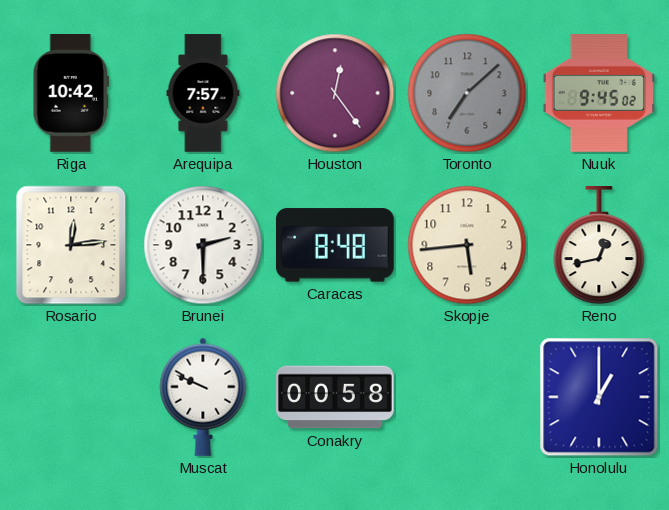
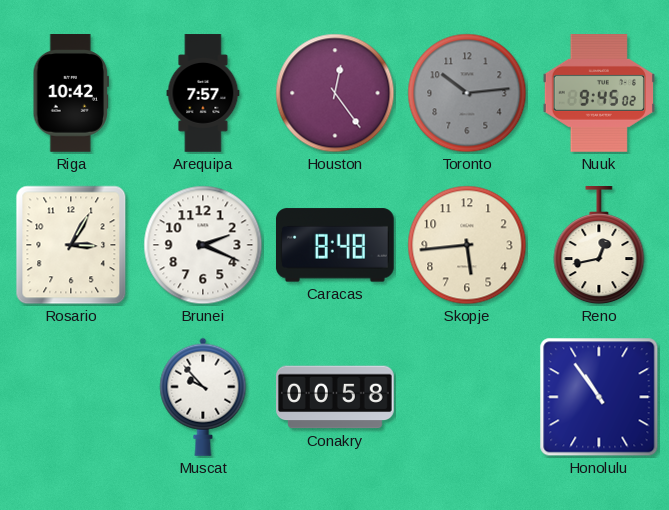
Toronto: 7:08 -> 10:14
Rosario: 12:14 -> 3:05
Brunei: 2:30 -> 2:19
Muscat: 9:49 -> 9:53
Honolulu: 1:00 -> 10:54
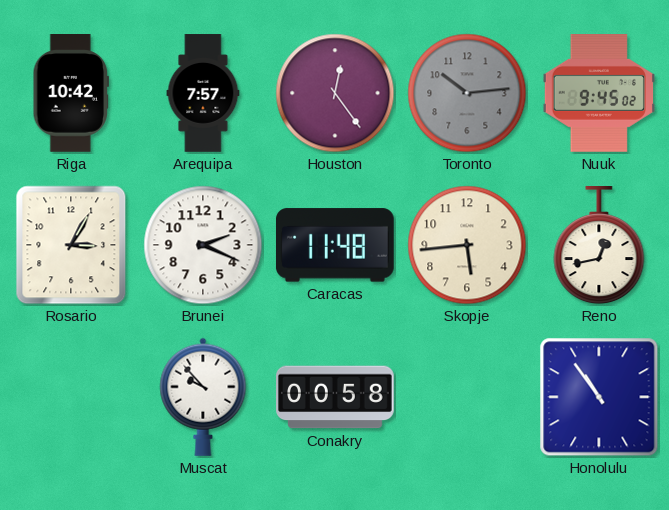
Caracas: 8:48 -> 11:48
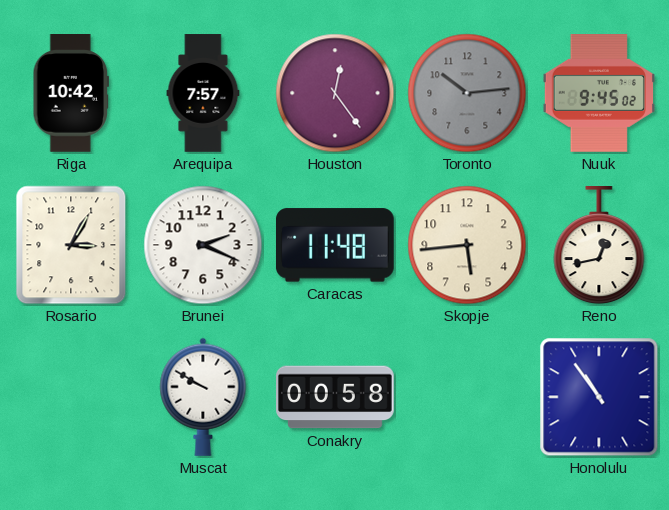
Muscat: 9:53 -> 9:50
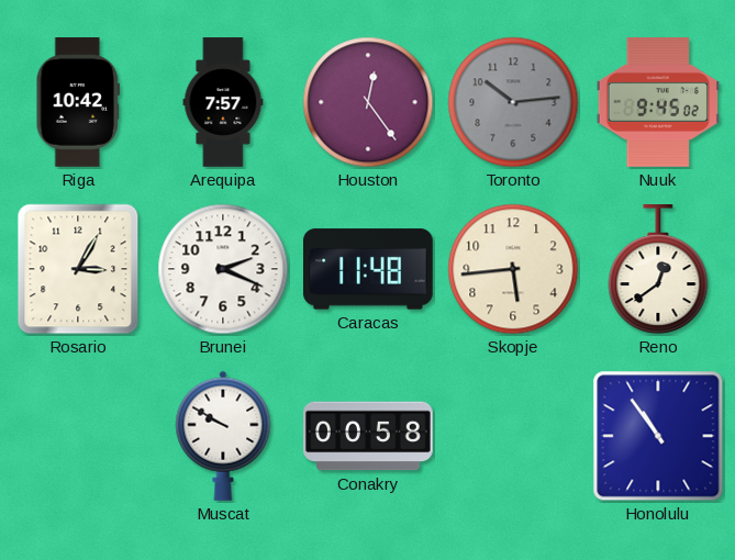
Reno: 12:43 -> 12:39
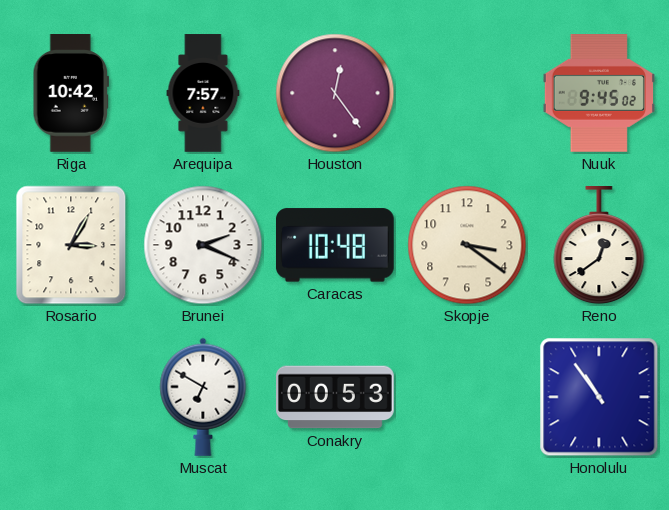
Toronto: 10:14 -> none
Caracas: 11:48 -> 10:48
Skopje: 5:44 -> 3:21
Muscat: 9:50 -> 6:50
Conakry: 00:58 -> 00:53
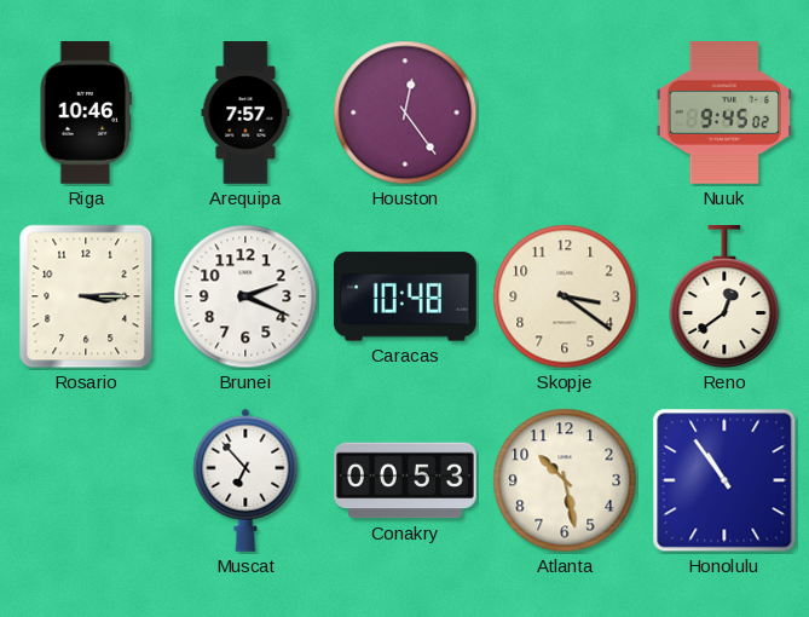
Riga: 10:42 -> 10:46
Rosario: 3:05 -> 3:15
Muscat: 6:50 -> 6:53
Atlanta: none -> 10:28
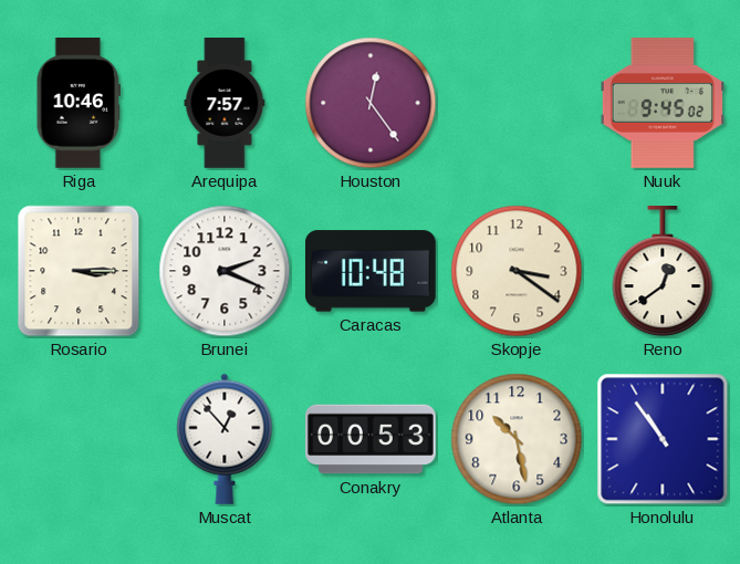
Muscat: 6:53 -> 12:53
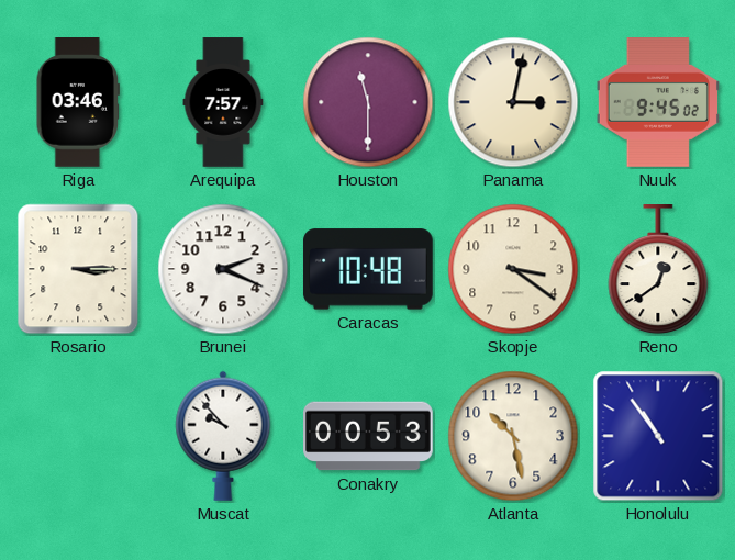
Riga: 10:46 -> 03:46
Houston: 12:24 -> 11:30
Panama: none -> 3:02
Muscat: 12:53 -> 9:53
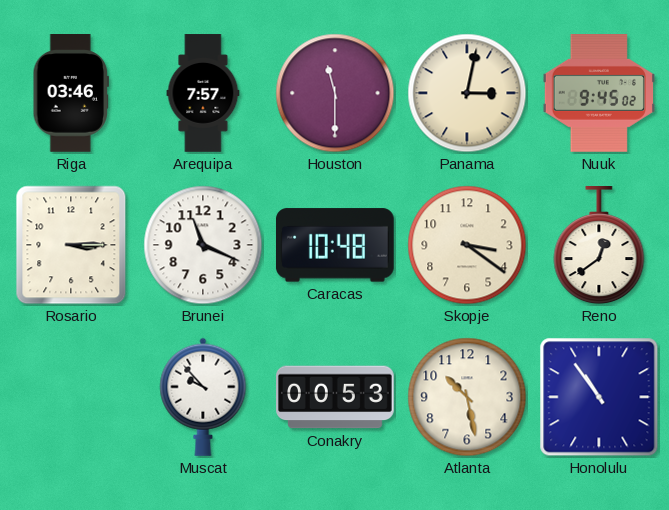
Brunei: 2:19 -> 11:19
